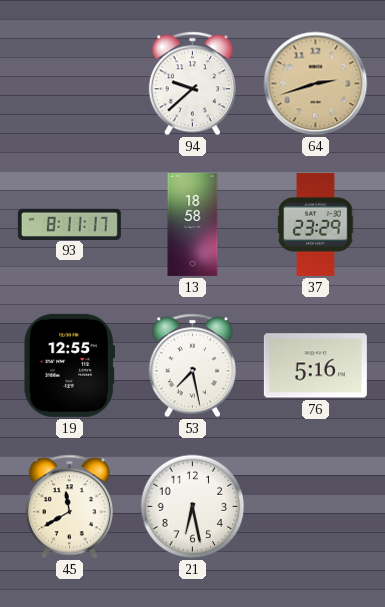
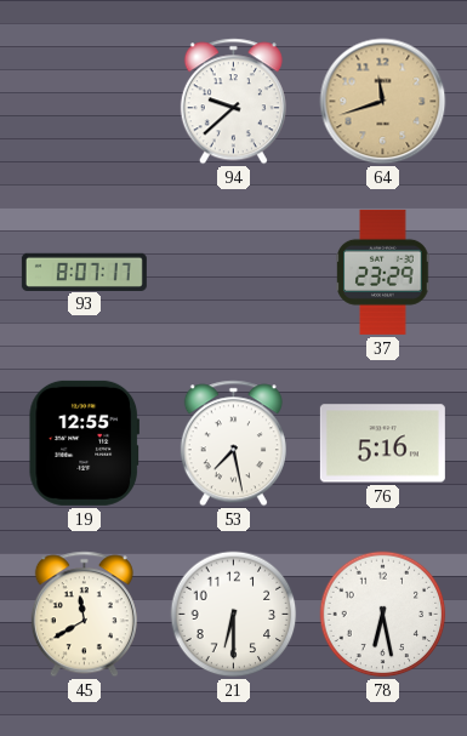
64: 2:42 -> 11:42
93: 8:11 -> 8:07
13: 18:58 -> none
21: 6:28 -> 6:30
78: none -> 6:28
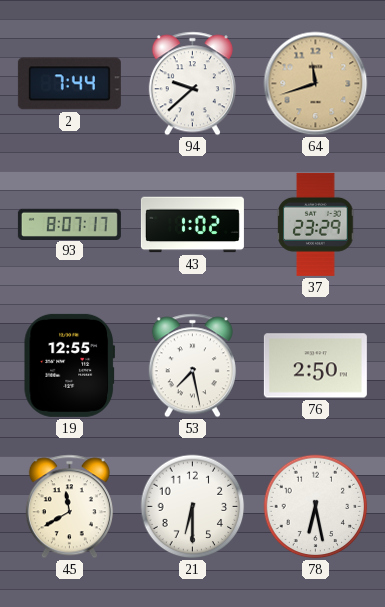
2: none -> 7:44
43: none -> 1:02
76: 5:16 -> 2:50
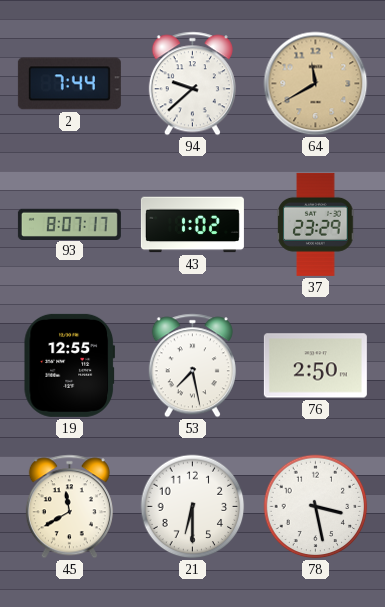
64: 11:42 -> 11:40
78: 6:28 -> 3:28
